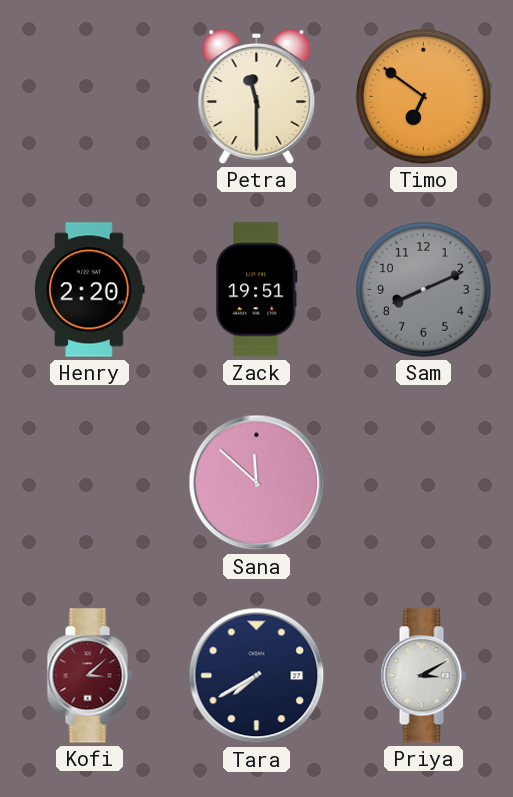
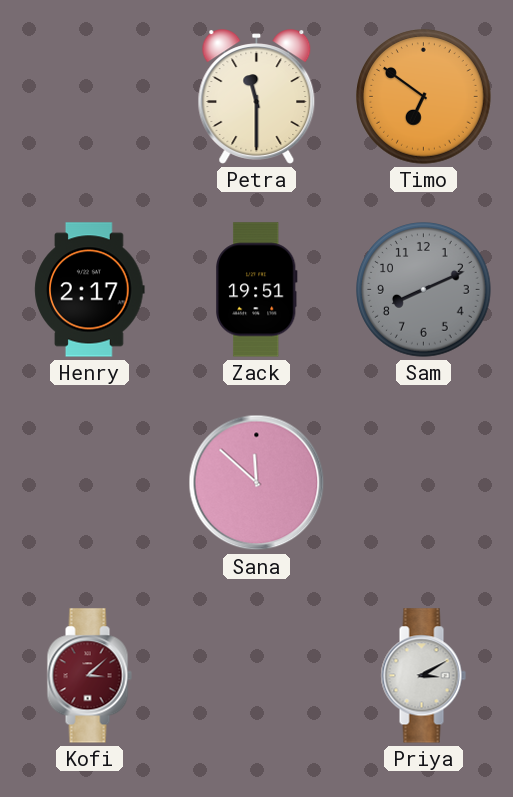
Henry: 2:20 -> 2:17
Tara: 7:40 -> none
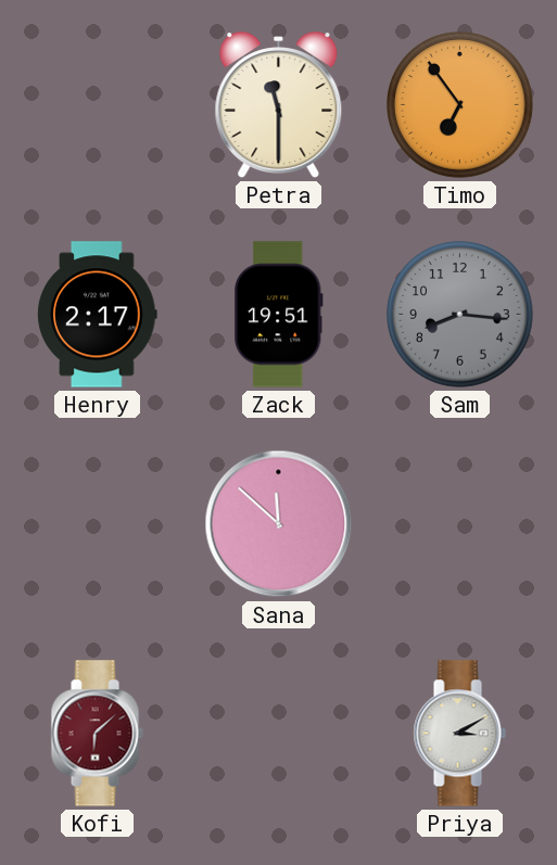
Timo: 6:51 -> 6:54
Sam: 8:11 -> 8:16
Kofi: 3:08 -> 6:08
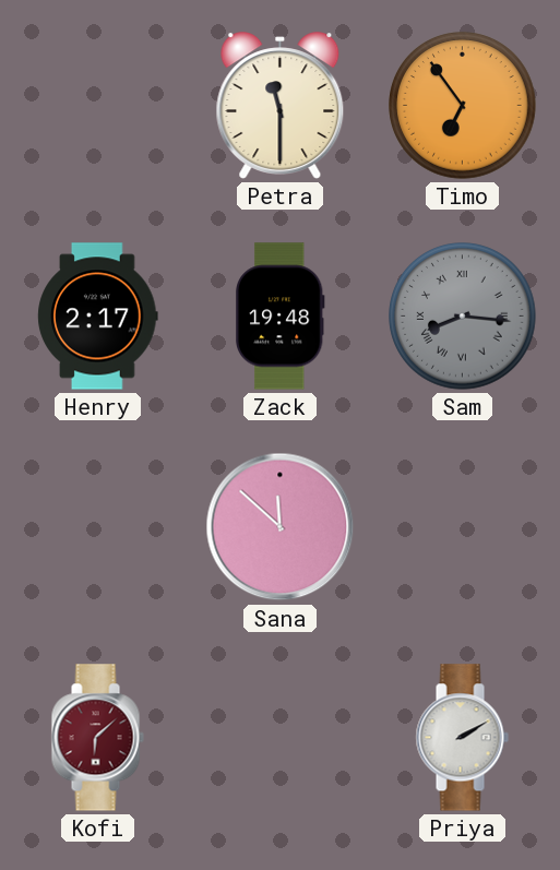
Zack: 19:51 -> 19:48
Sam numerals: Arabic -> Roman
Priya: 3:10 -> 2:10
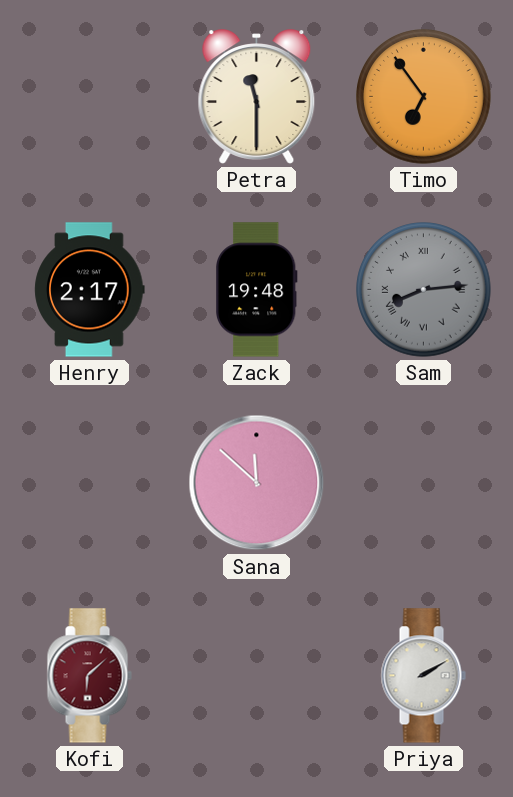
Sam: 8:16 -> 8:14
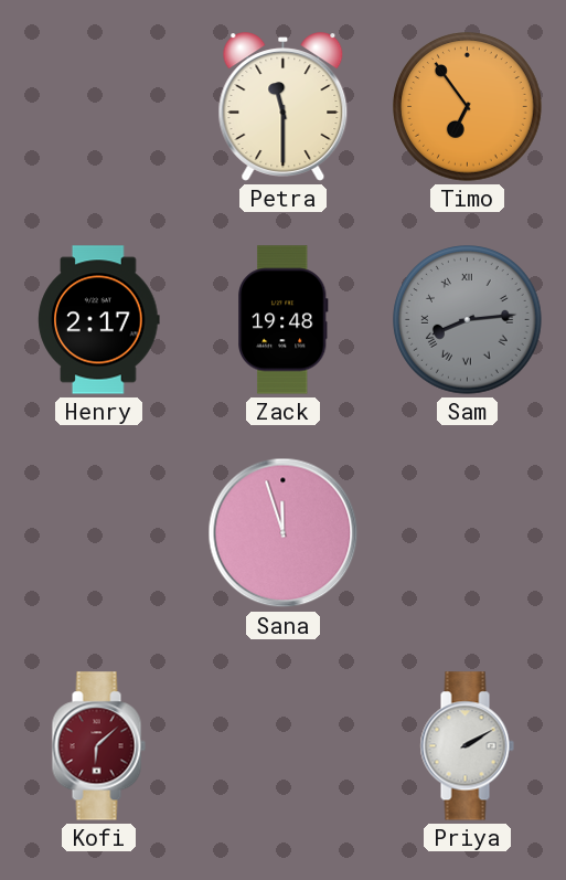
Sana: 11:52 -> 11:57
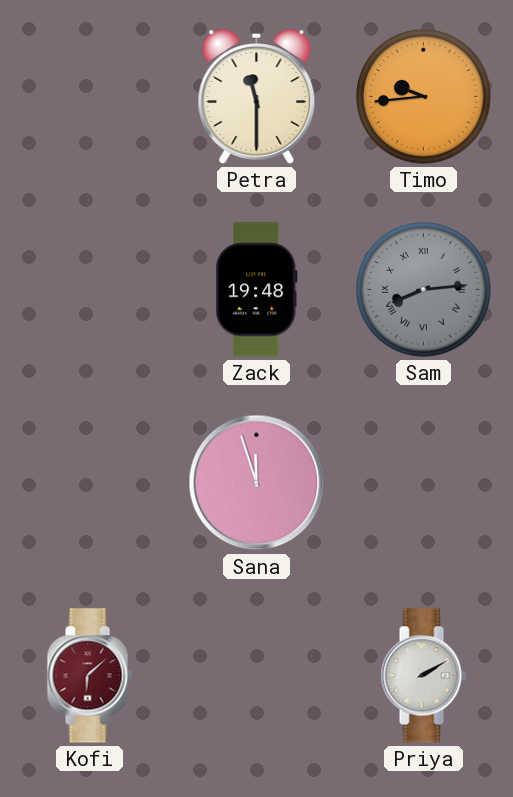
Timo: 6:54 -> 9:44
Henry: 2:17 -> none
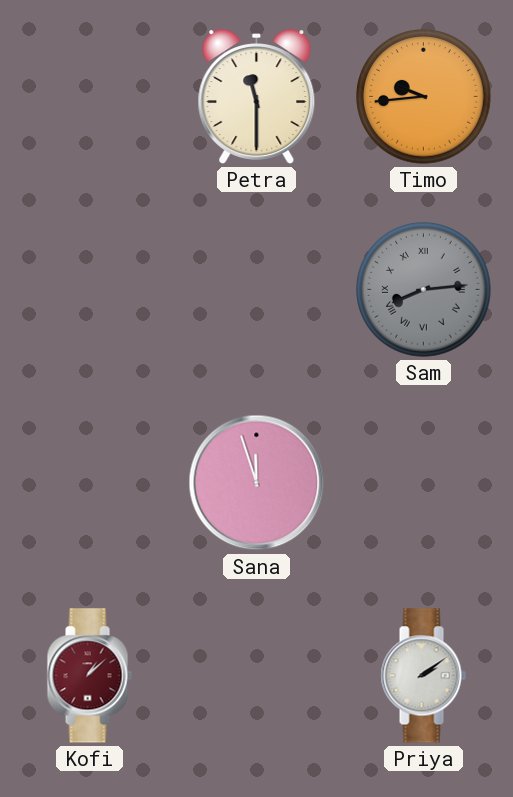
Zack: 19:48 -> none
Kofi: 6:08 -> 1:08
Priya: 2:10 -> 2:09
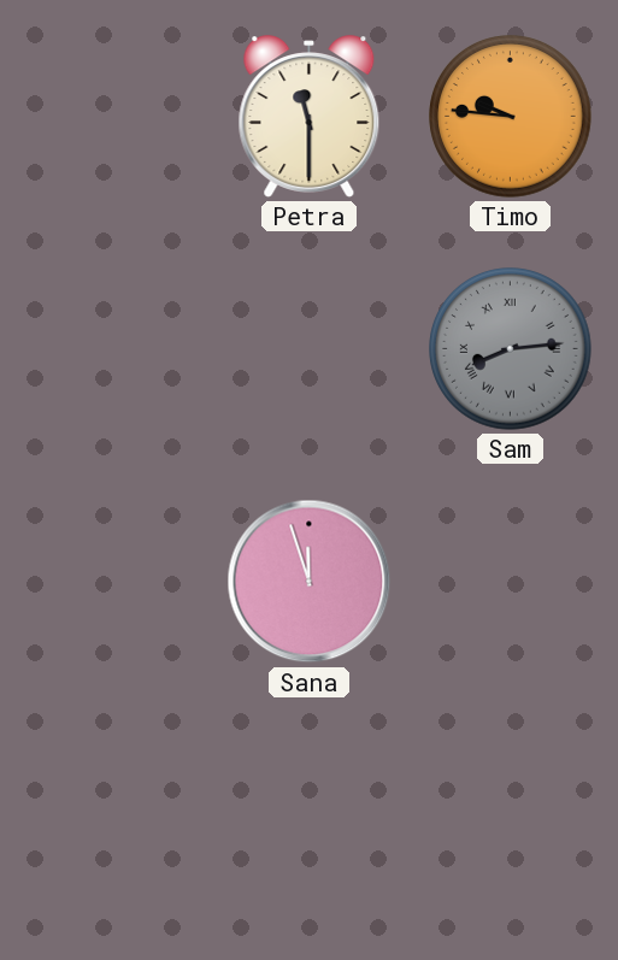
Timo: 9:44 -> 9:46
Kofi: 1:08 -> none
Priya: 2:09 -> none
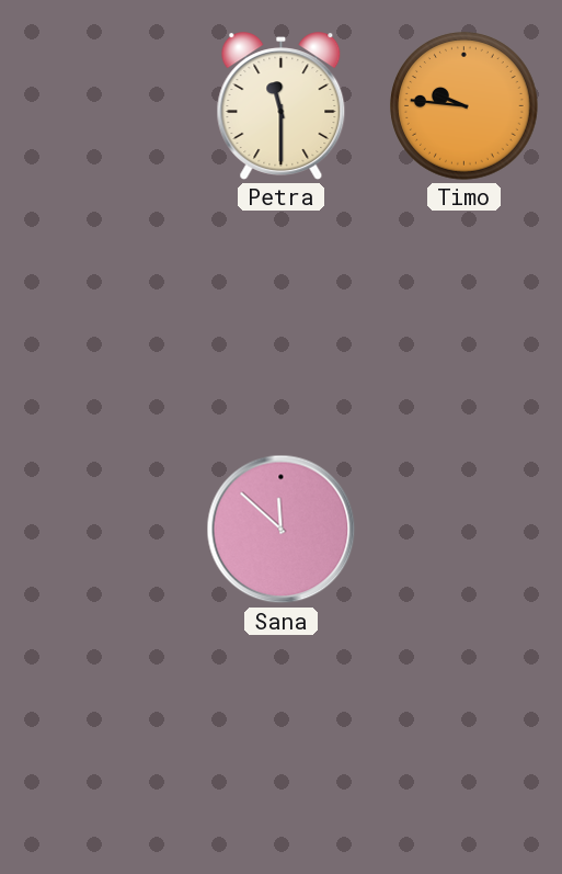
Sam: 8:14 -> none
Sana: 11:57 -> 11:52
